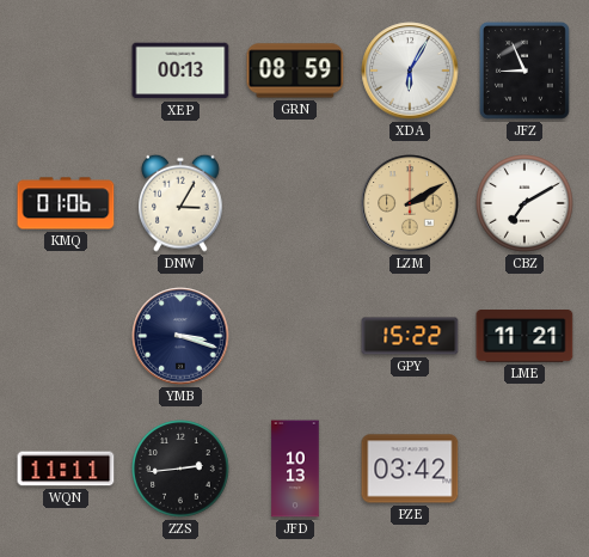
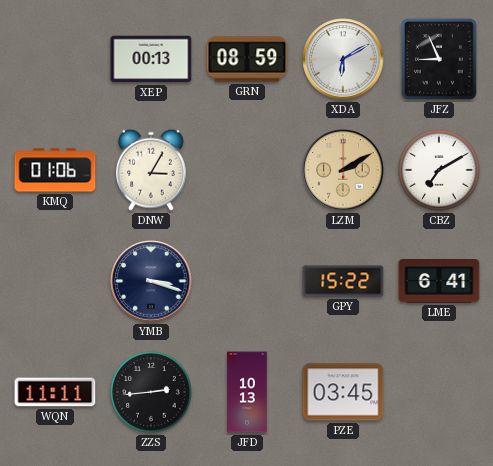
XDA: 6:05 -> 6:10
LME: 11:21 -> 6:41
PZE: 03:42 -> 03:45
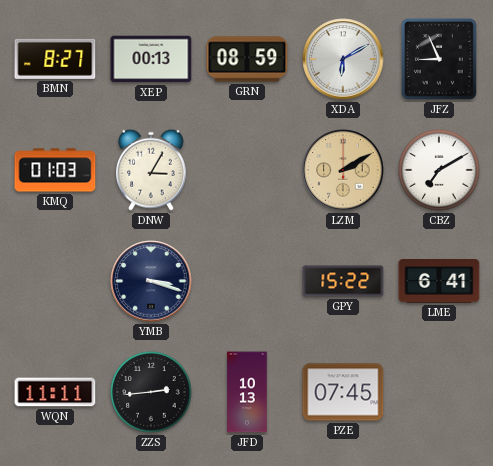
BMN: none -> 8:27
KMQ: 01:06 -> 01:03
PZE: 03:45 -> 07:45
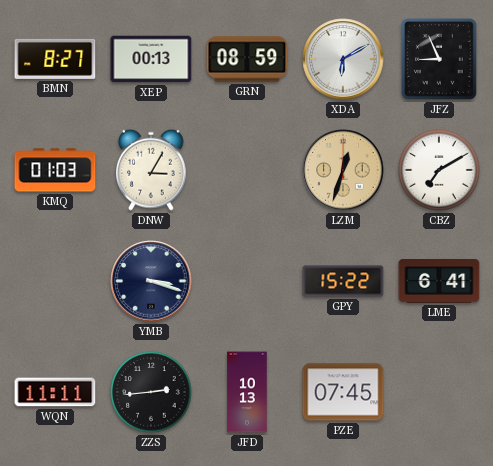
LZM: 2:10 -> 12:33
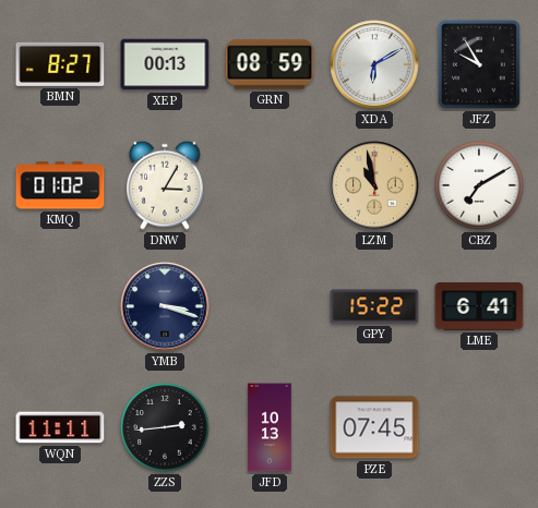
JFZ: 8:56 -> 9:55
KMQ: 01:03 -> 01:02
LZM: 12:33 -> 10:58
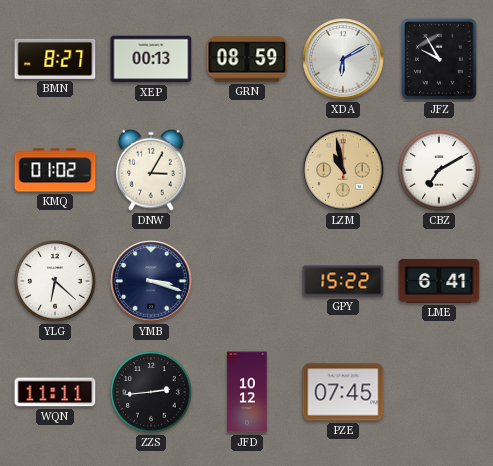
YLG: none -> 6:22
JFD: 10:13 -> 10:12
